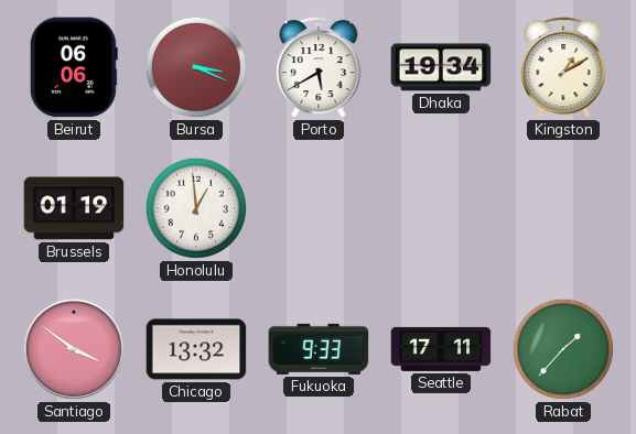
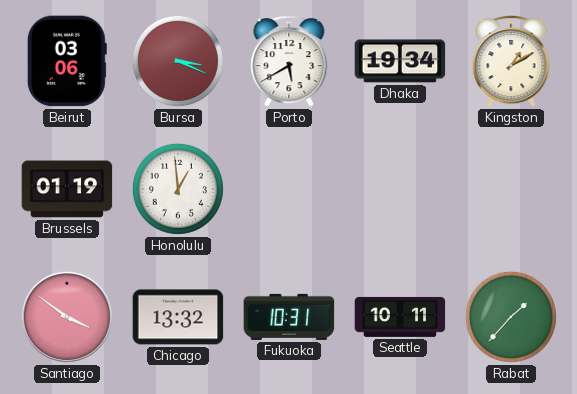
Beirut: 06:06 -> 03:06
Fukuoka: 9:33 -> 10:31
Seattle: 17:11 -> 10:11
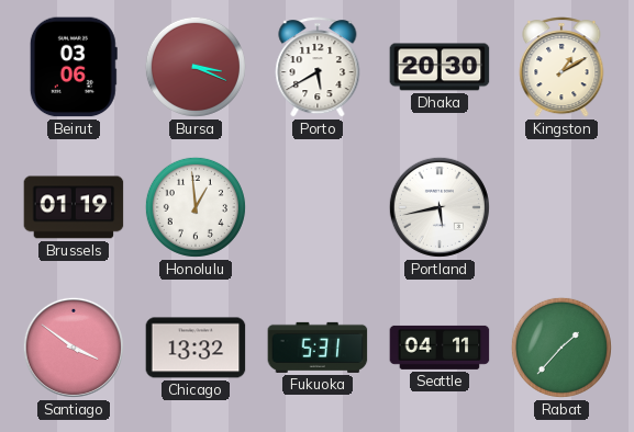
Dhaka: 19:34 -> 20:30
Portland: none -> 5:43
Fukuoka: 10:31 -> 5:31
Seattle: 10:11 -> 04:11
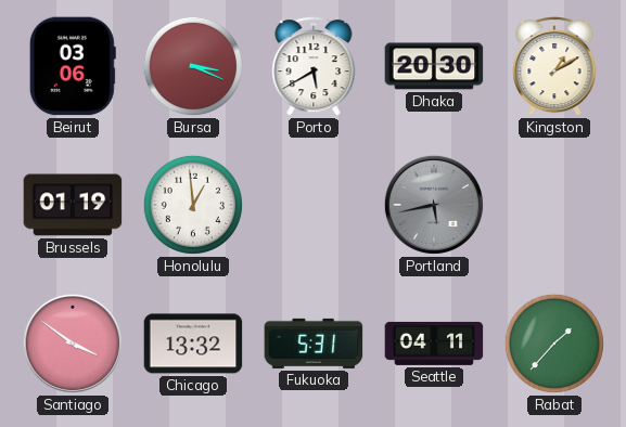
Portland dial: white -> grey
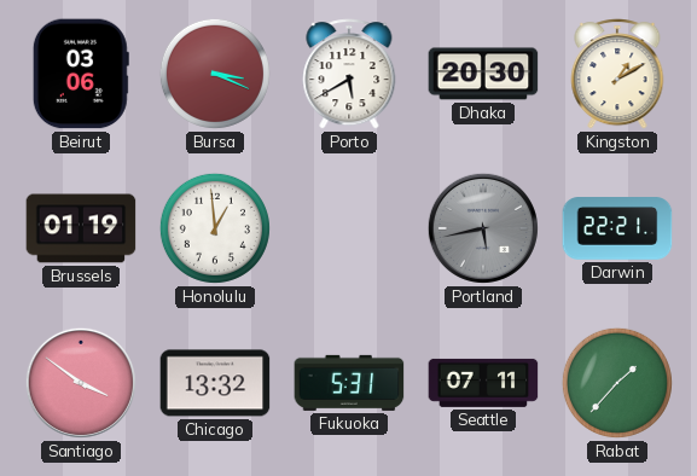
Darwin: none -> 22:21
Seattle: 04:11 -> 07:11
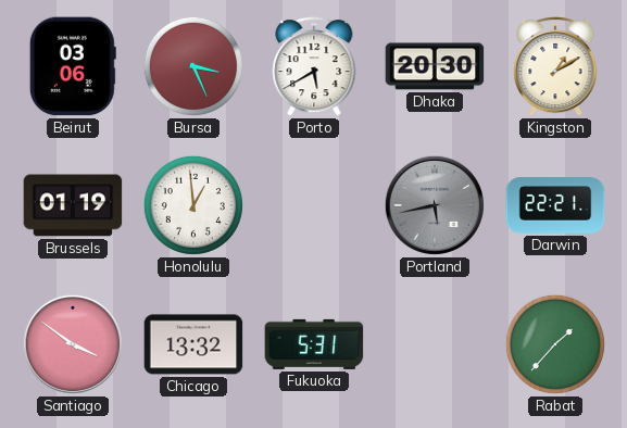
Bursa: 3:19 -> 3:26
Seattle: 07:11 -> none
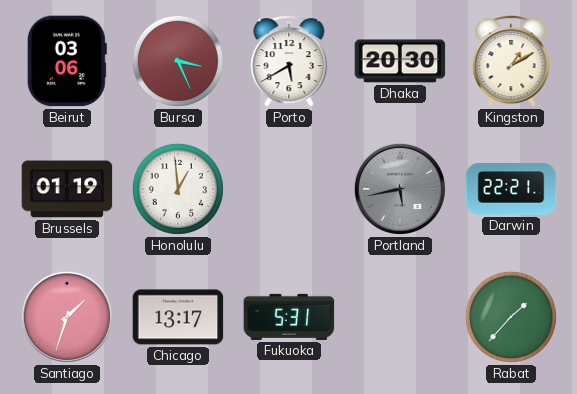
Santiago: 3:51 -> 1:33
Chicago: 13:32 -> 13:17
